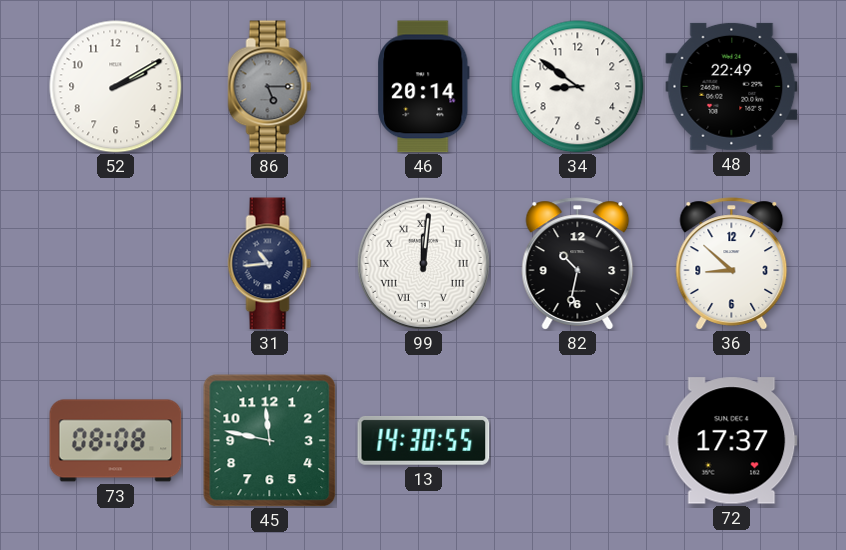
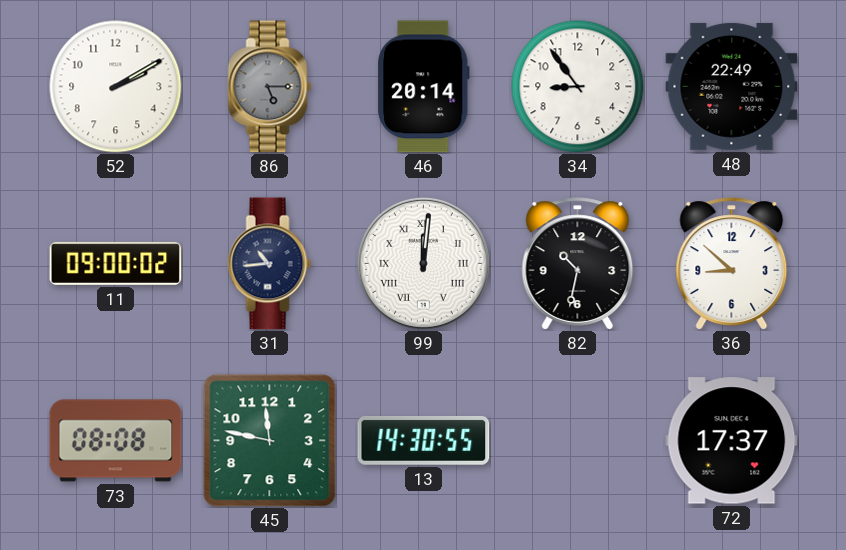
34: 8:51 -> 8:54
11: none -> 09:00
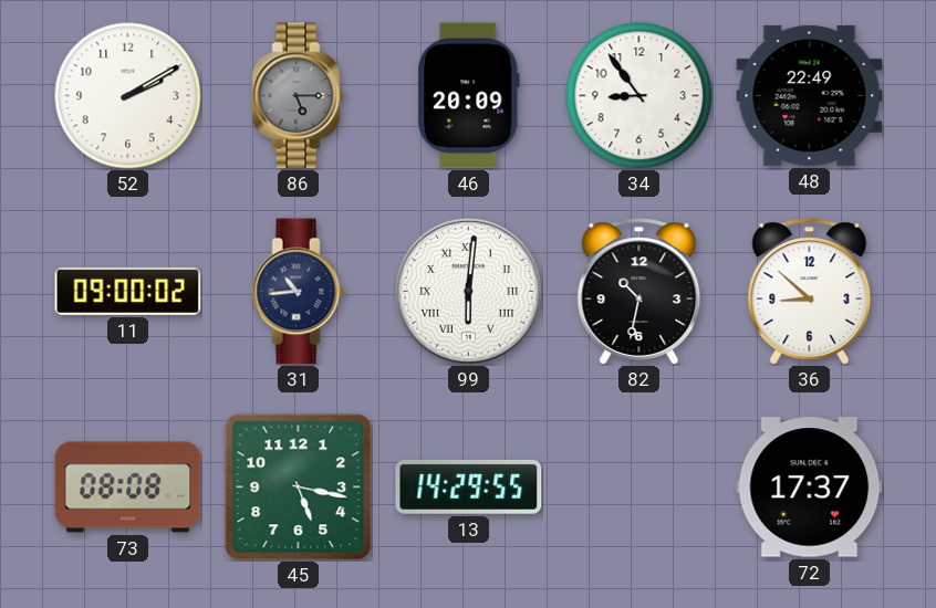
46: 20:14 -> 20:09
99: 12:01 -> 6:01
45: 11:47 -> 5:17
13: 14:30 -> 14:29
